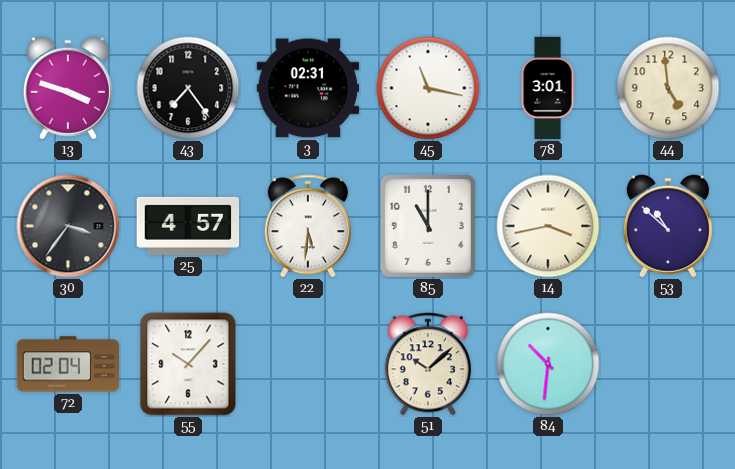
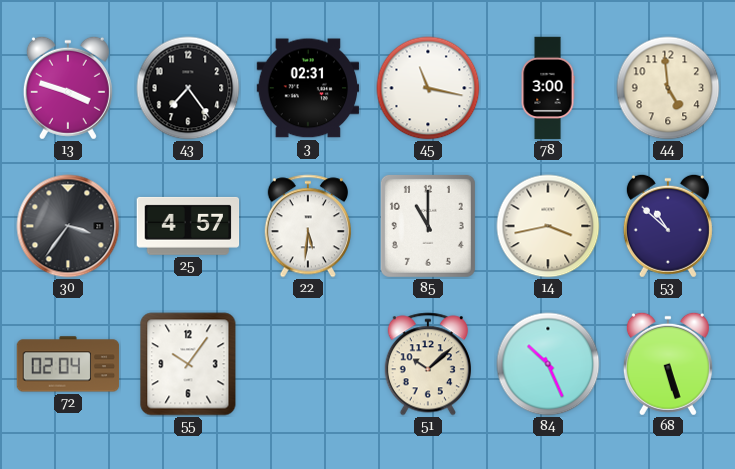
78: 3:01 -> 3:00
55: 10:07 -> 10:06
84: 10:31 -> 10:26
68: none -> 5:27
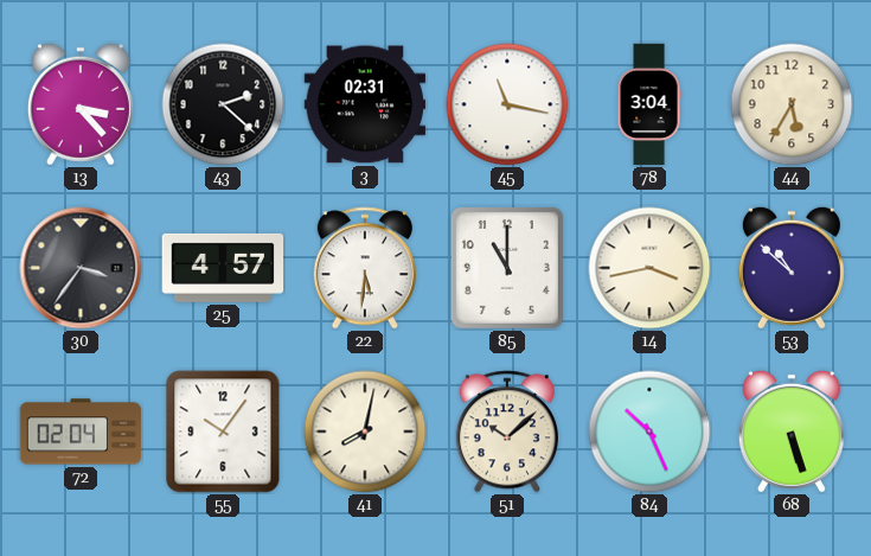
13: 3:48 -> 3:23
43: 7:24 -> 2:22
78: 3:00 -> 3:04
44: 4:59 -> 5:35
41: none -> 8:02
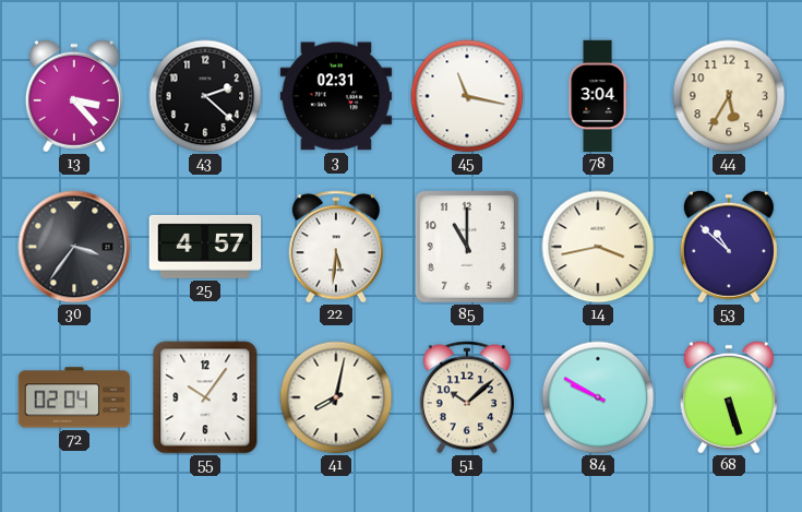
84: 10:26 -> 9:50
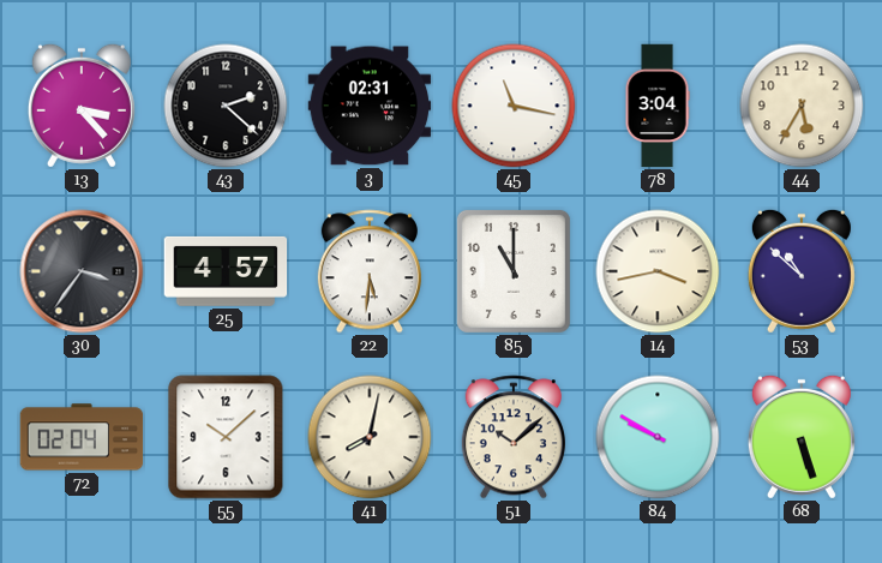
55: 10:06 -> 10:08
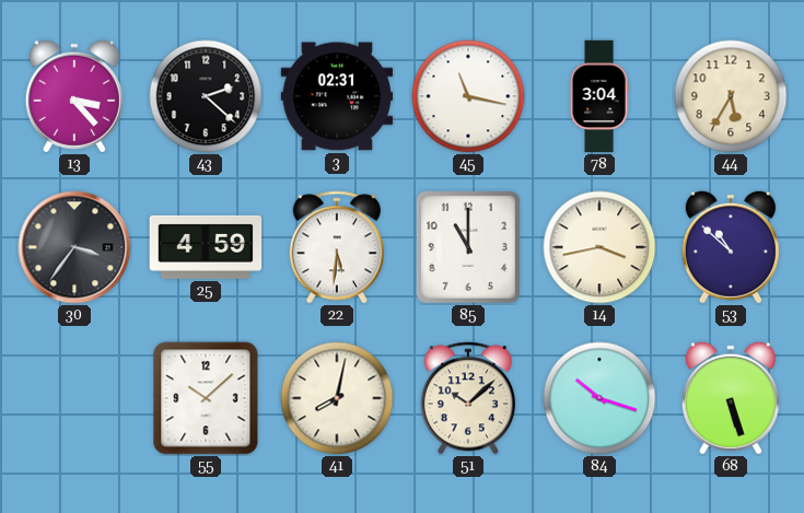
25: 4:57 -> 4:59
72: 02:04 -> none
84: 9:50 -> 10:18
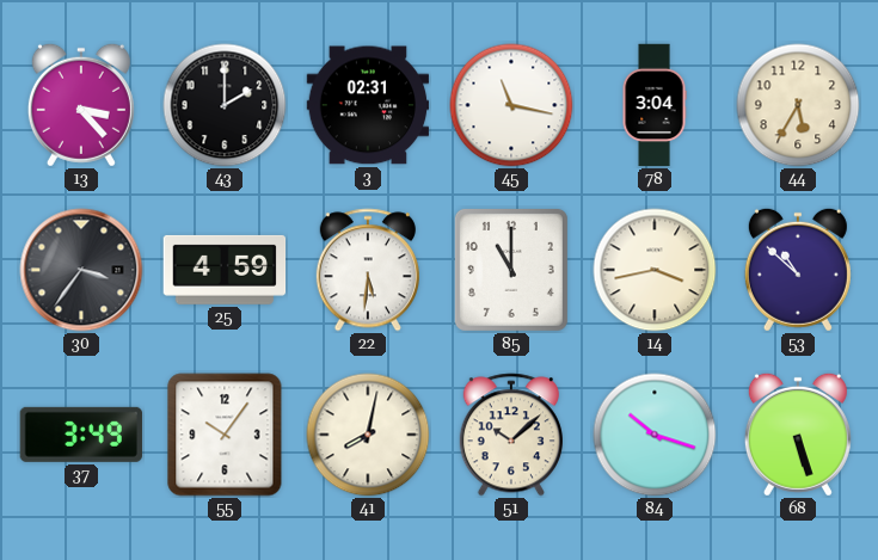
43: 2:22 -> 2:00
37: none -> 3:49
55: 10:08 -> 10:06
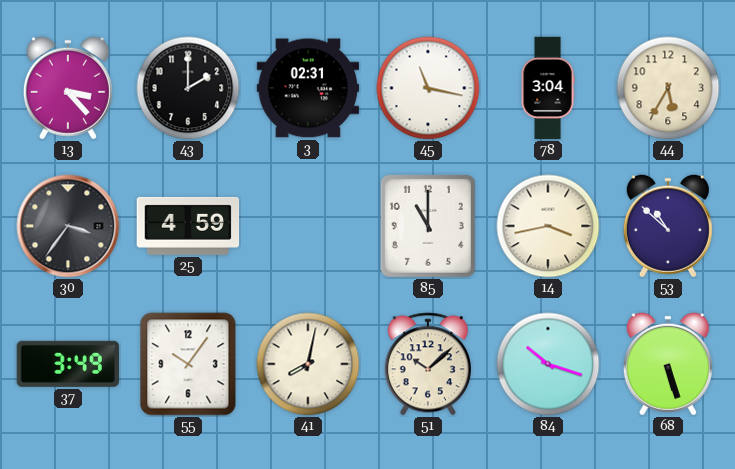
22: 5:31 -> none
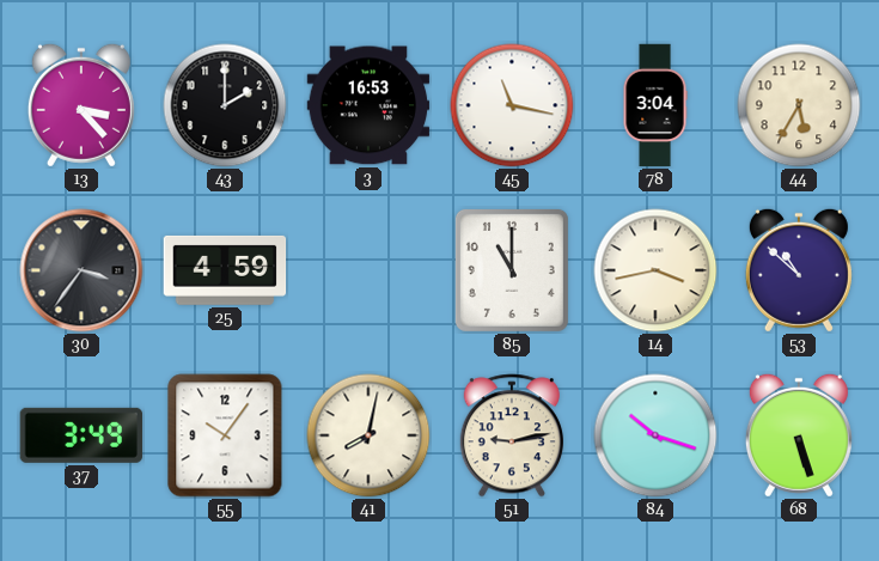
3: 02:31 -> 16:53
51: 10:08 -> 9:13
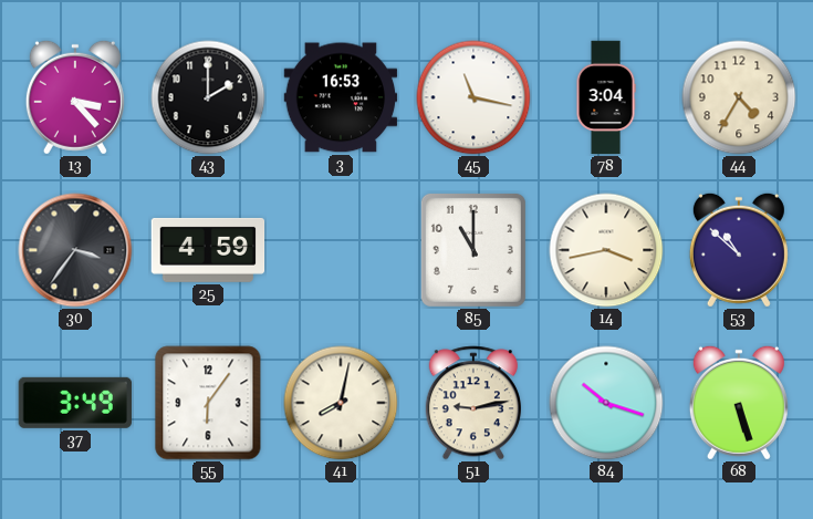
44: 5:35 -> 4:35
55: 10:06 -> 6:06
